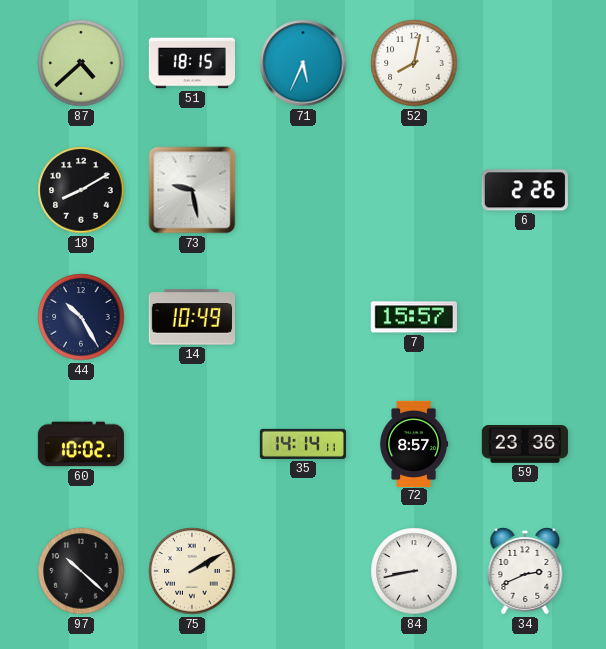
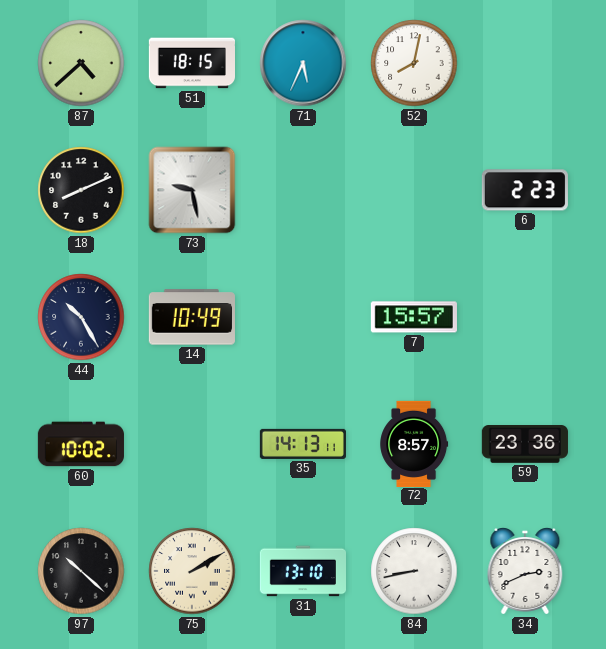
18: 8:10 -> 8:11
6: 2:26 -> 2:23
35: 14:14 -> 14:13
31: none -> 13:10
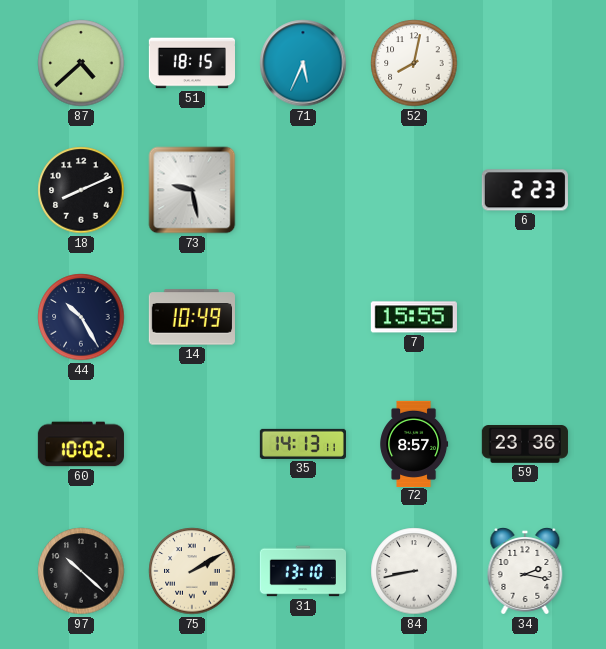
7: 15:57 -> 15:55
34: 2:41 -> 2:17
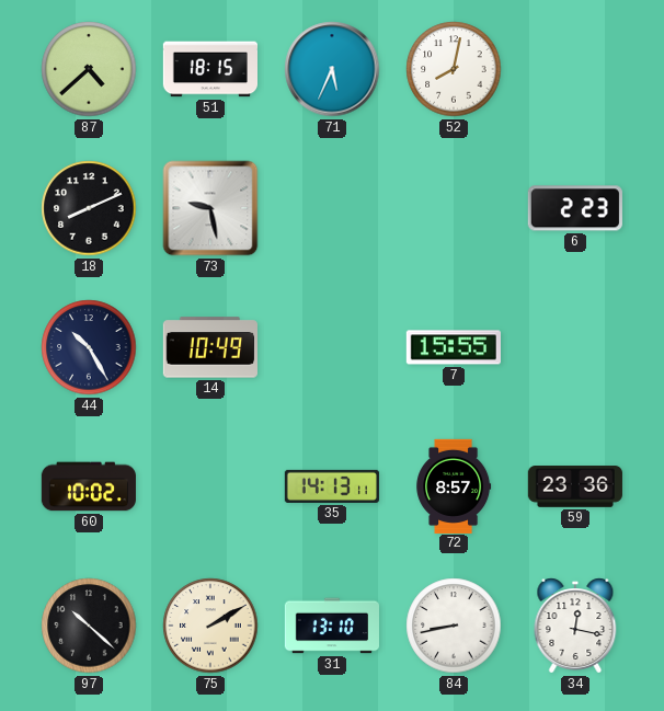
34: 2:17 -> 12:17
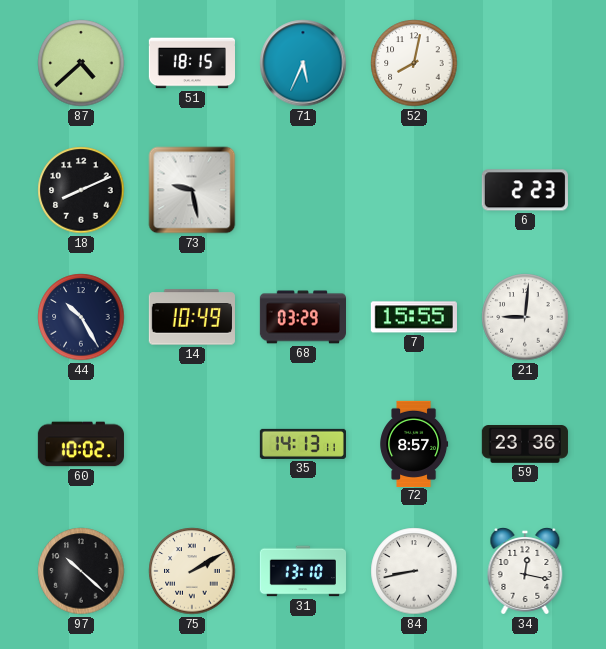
68: none -> 03:29
21: none -> 9:01
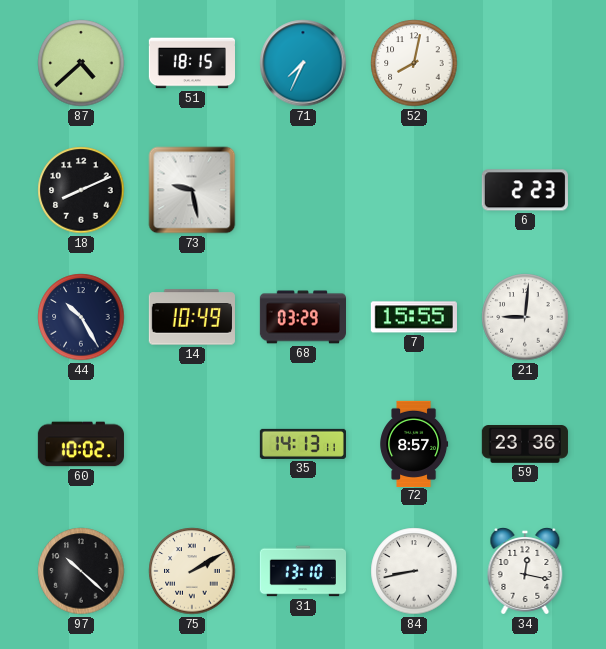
71: 5:34 -> 7:34
